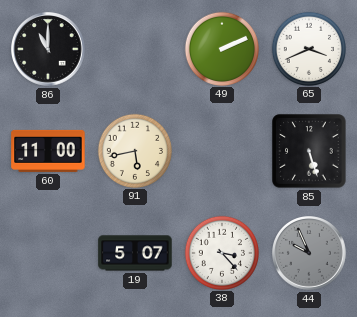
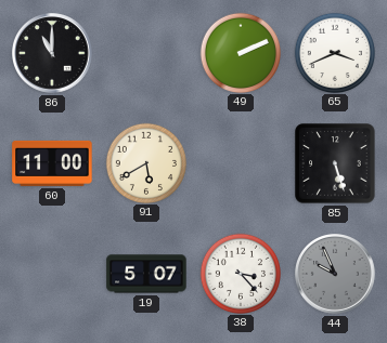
91: 5:43 -> 5:40
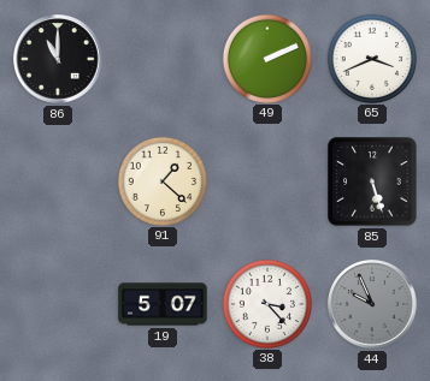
60: 11:00 -> none
91: 5:40 -> 1:22
